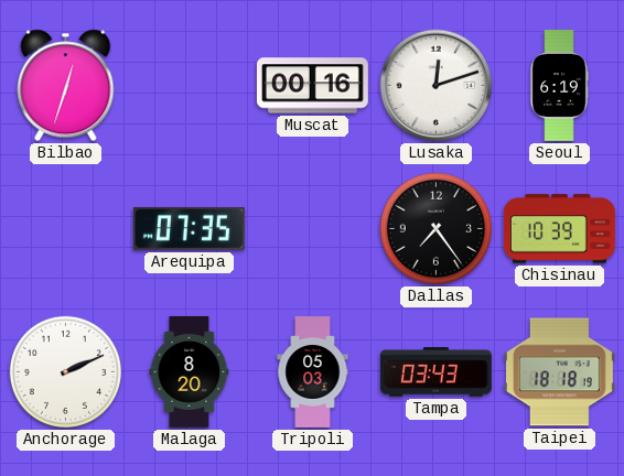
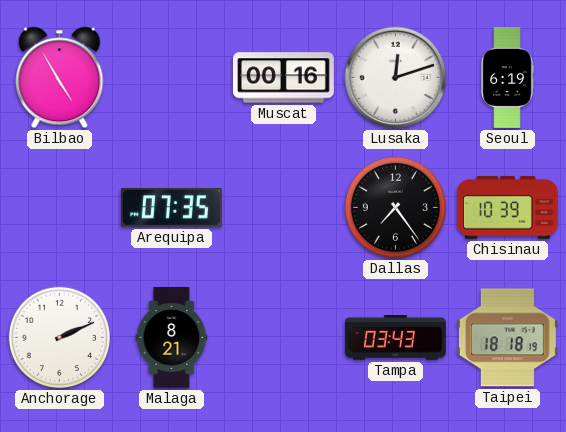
Bilbao: 12:33 -> 4:55
Malaga: 8:20 -> 8:21
Tripoli: 05:03 -> none
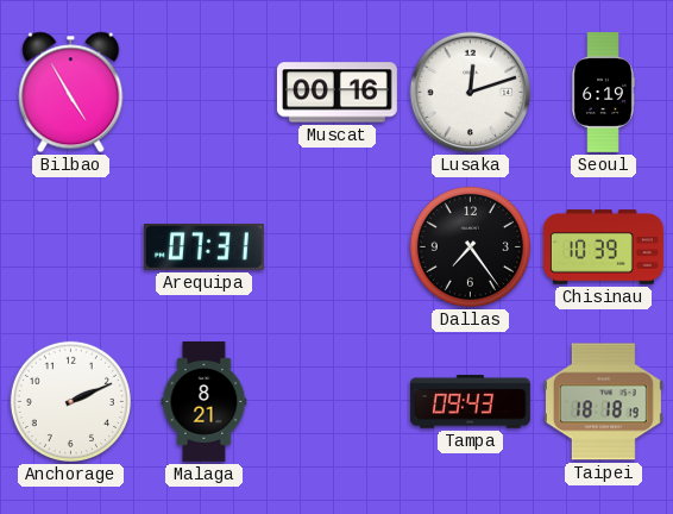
Arequipa: 07:35 -> 07:31
Tampa: 03:43 -> 09:43
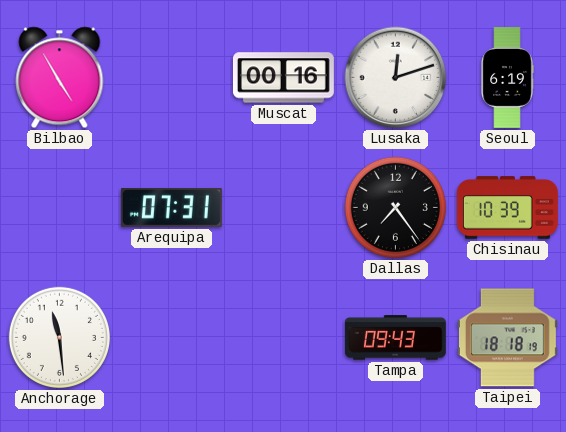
Anchorage: 2:11 -> 11:29
Malaga: 8:21 -> none
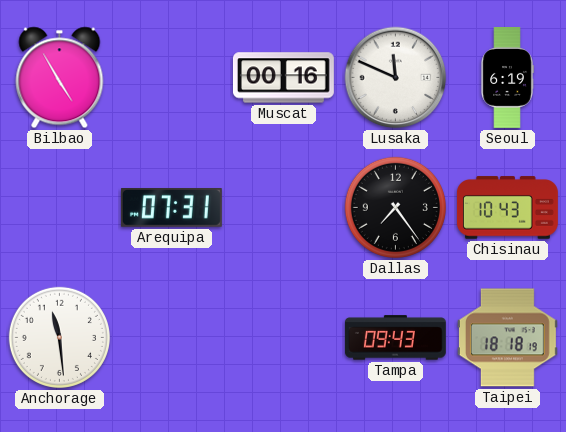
Lusaka: 12:12 -> 11:49
Chisinau: 10:39 -> 10:43
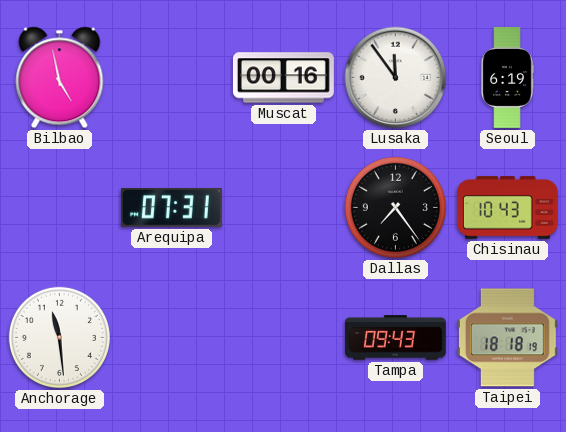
Bilbao: 4:55 -> 4:58
Lusaka: 11:49 -> 11:54
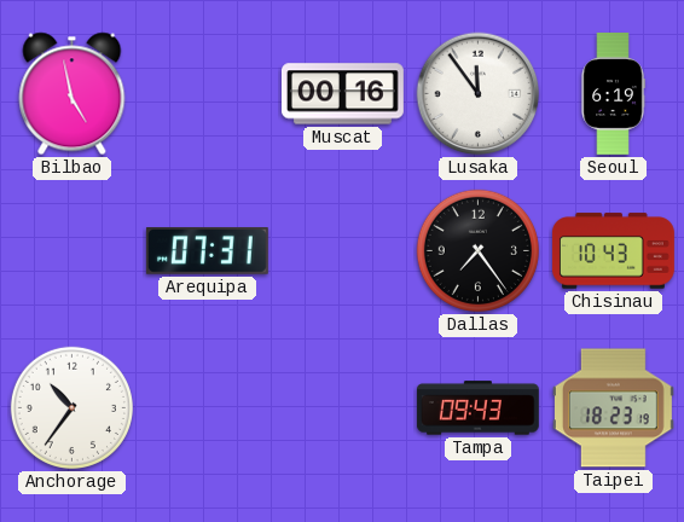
Anchorage: 11:29 -> 10:36
Taipei: 18:18 -> 18:23
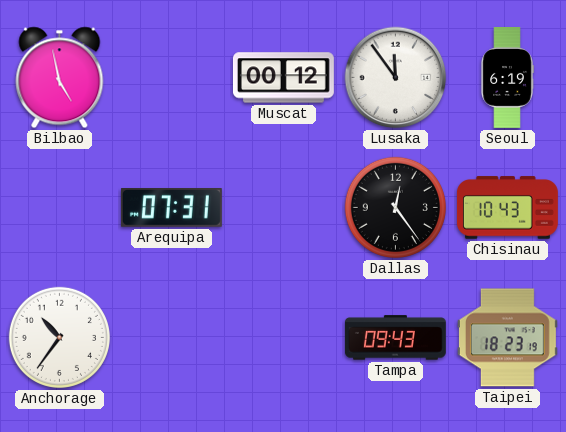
Muscat: 00:16 -> 00:12
Dallas: 7:24 -> 12:24
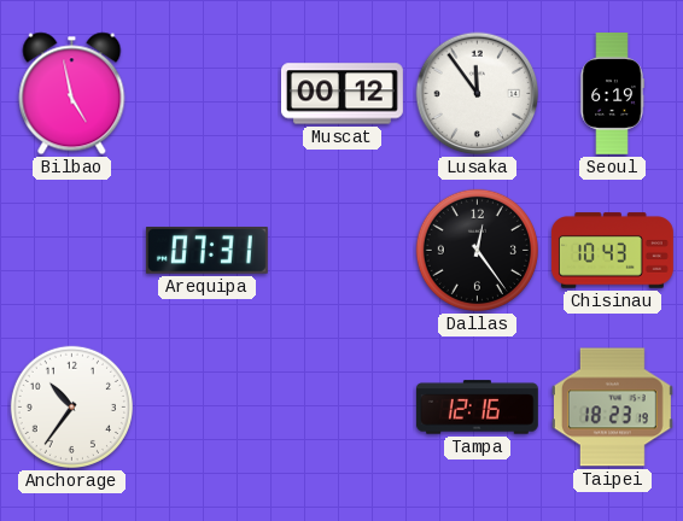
Tampa: 09:43 -> 12:16
